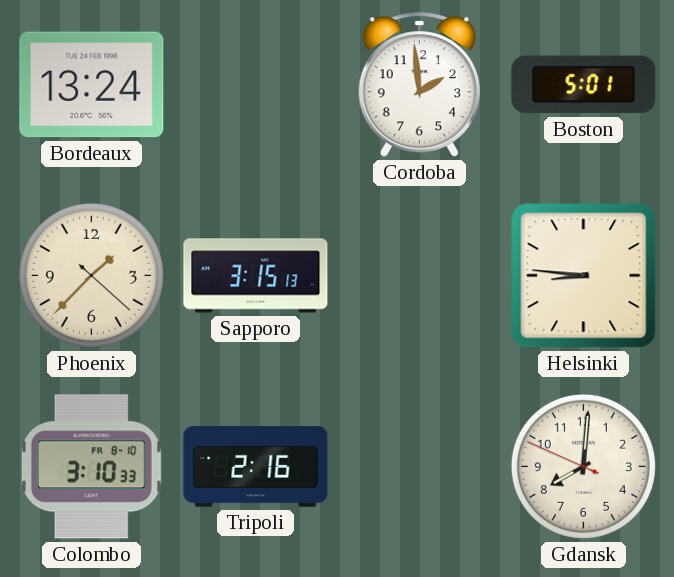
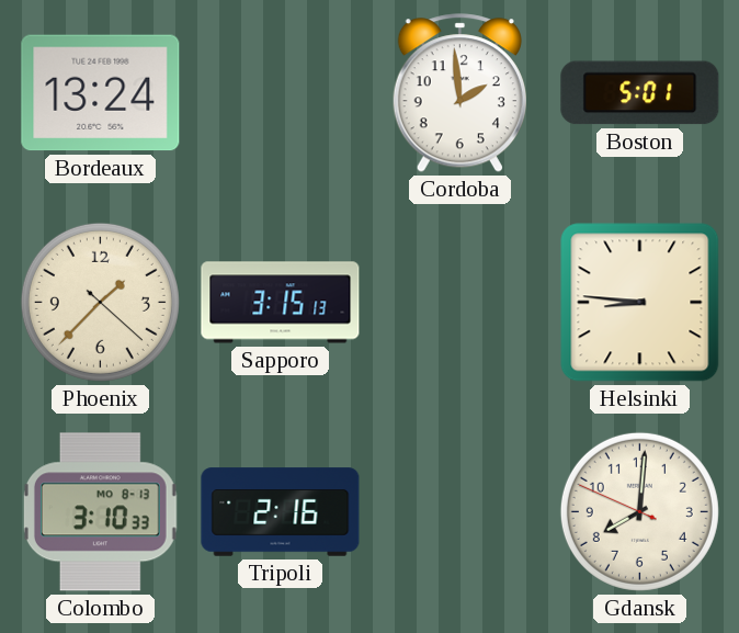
Colombo date: FR 8-10 -> MO 8-13
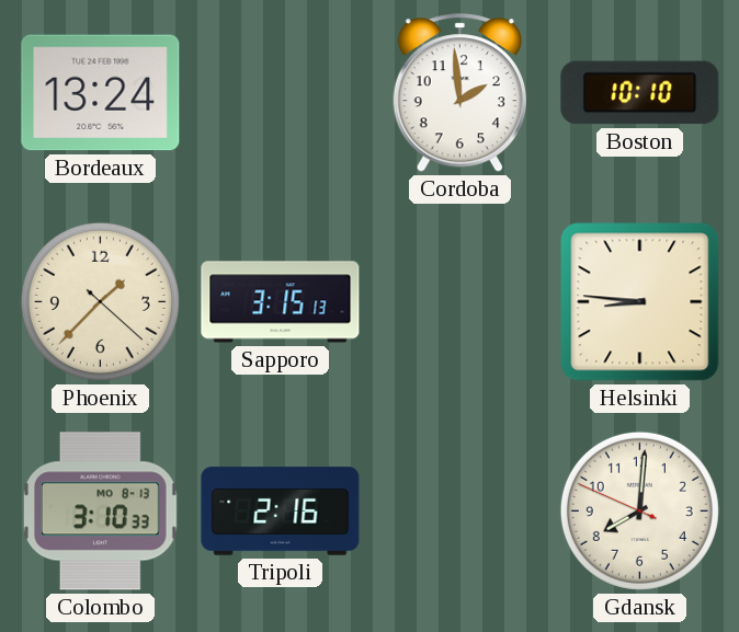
Boston: 5:01 -> 10:10
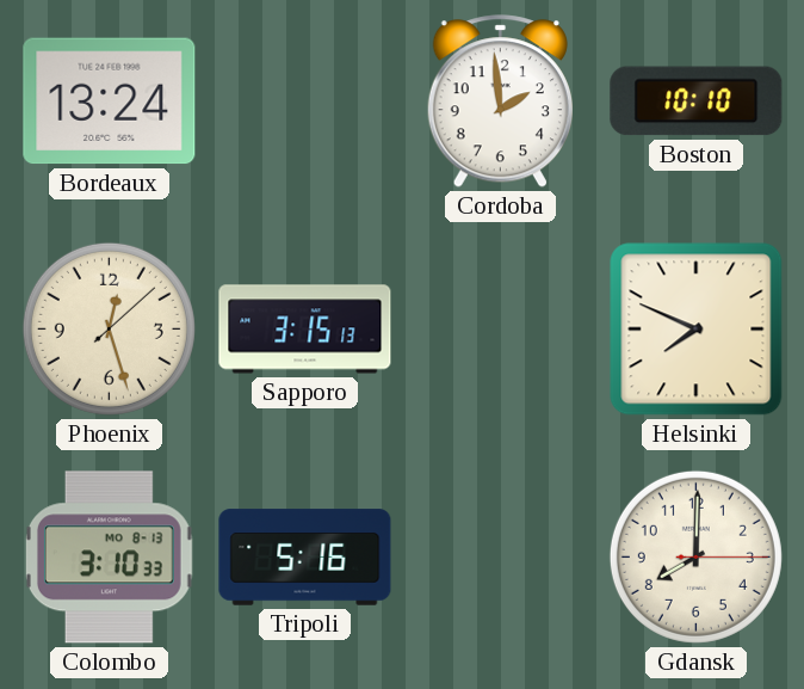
Phoenix: 1:37 -> 12:27
Helsinki: 8:46 -> 7:49
Tripoli: 2:16 -> 5:16
Gdansk: 8:00:49 -> 8:00:15
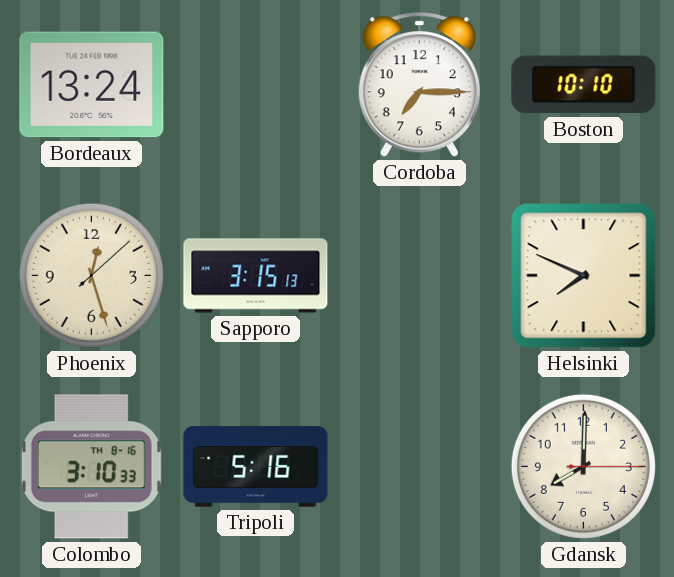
Cordoba: 1:59 -> 7:15
Colombo date: MO 8-13 -> TH 8-16
